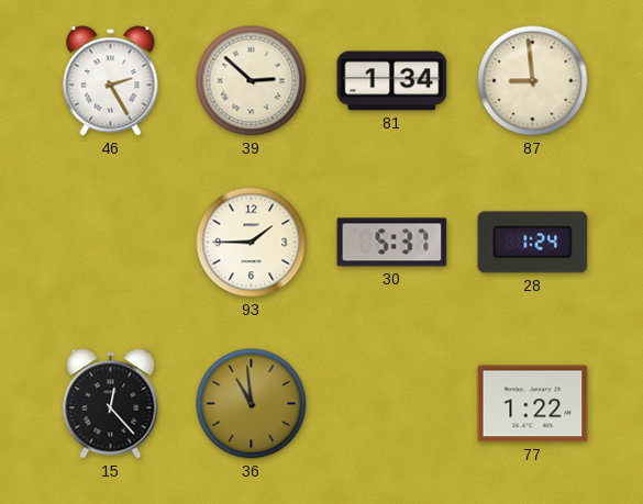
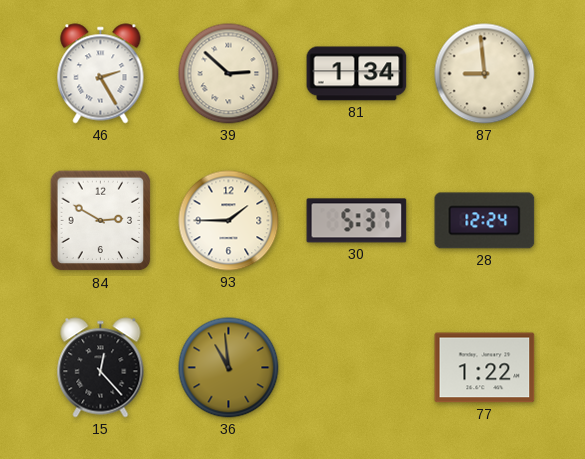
84: none -> 2:50
28: 1:24 -> 12:24
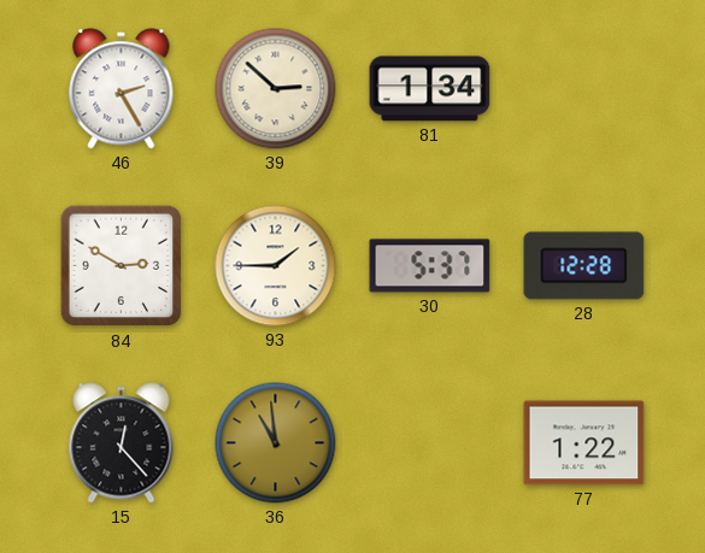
87: 8:59 -> none
28: 12:24 -> 12:28
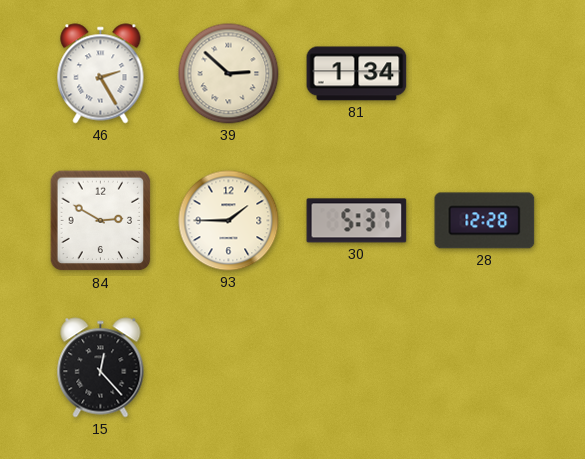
36: 10:59 -> none
77: 1:22 -> none
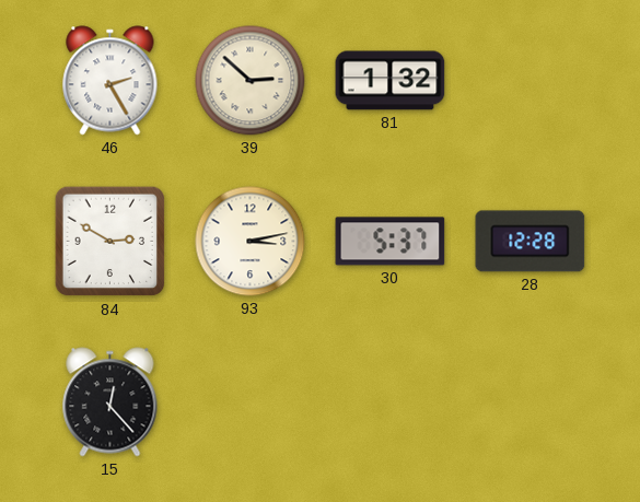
81: 1:34 -> 1:32
93: 1:45 -> 3:13
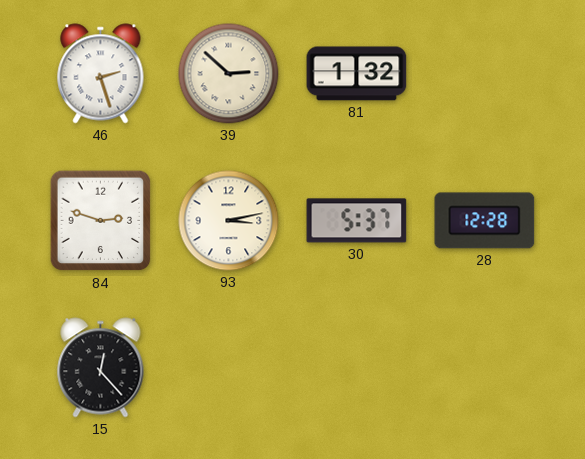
46: 2:25 -> 2:27
84: 2:50 -> 2:48
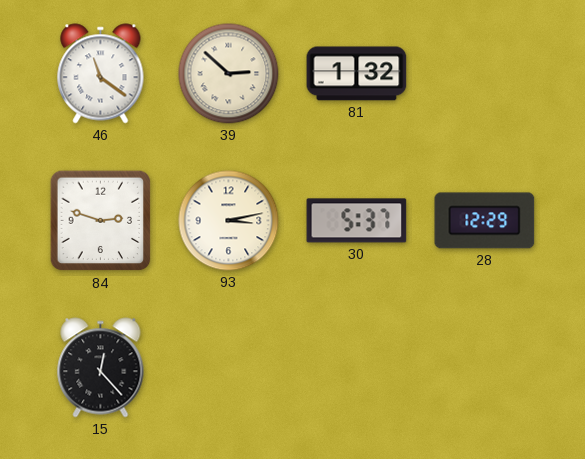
46: 2:27 -> 11:21
28: 12:28 -> 12:29
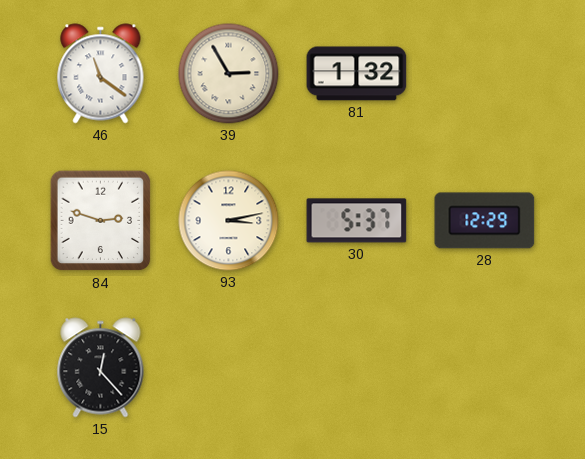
39: 2:52 -> 2:55
